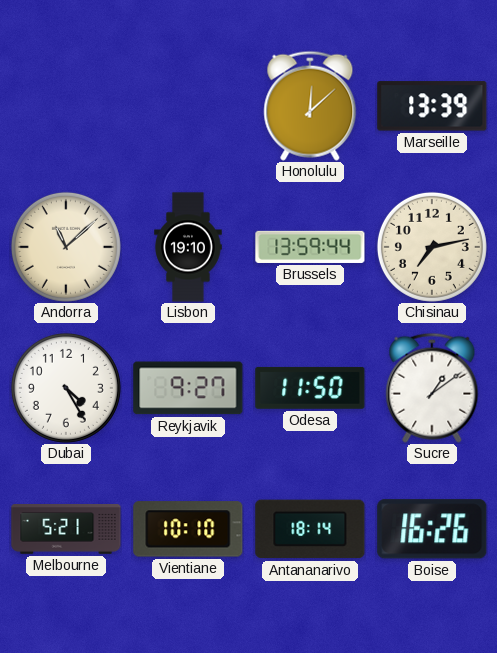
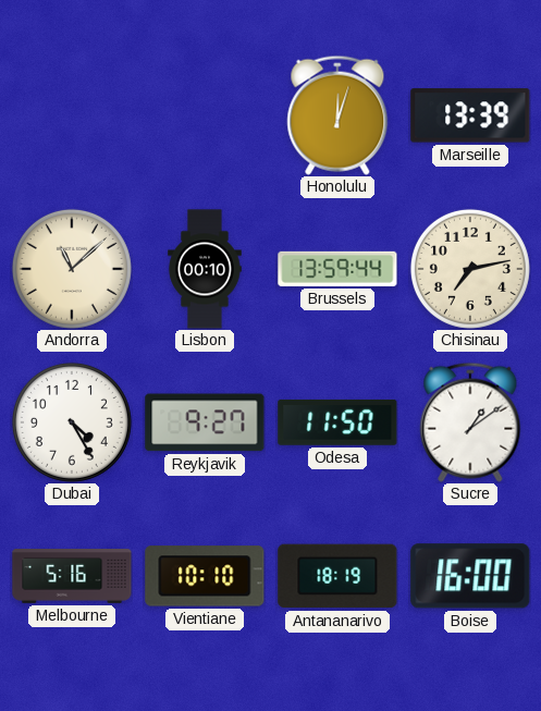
Honolulu: 12:08 -> 12:03
Lisbon: 19:10 -> 00:10
Melbourne: 5:21 -> 5:16
Antananarivo: 18:14 -> 18:19
Boise: 16:26 -> 16:00
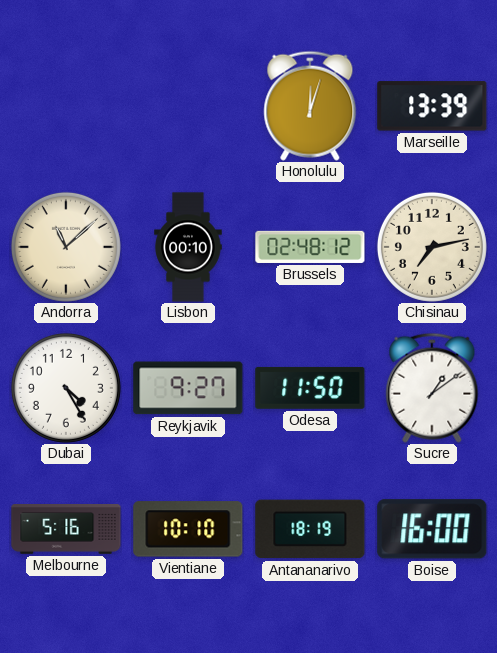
Brussels: 13:59 -> 02:48
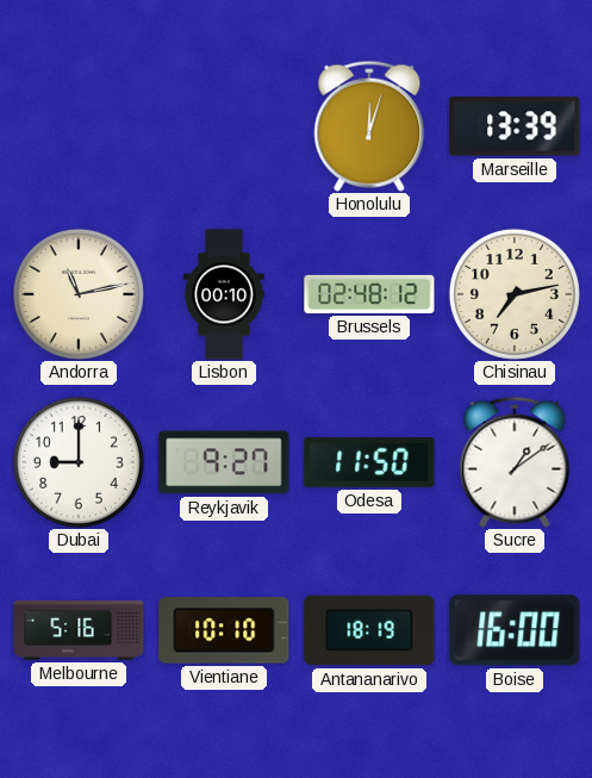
Andorra: 11:08 -> 11:13
Dubai: 4:25 -> 9:00
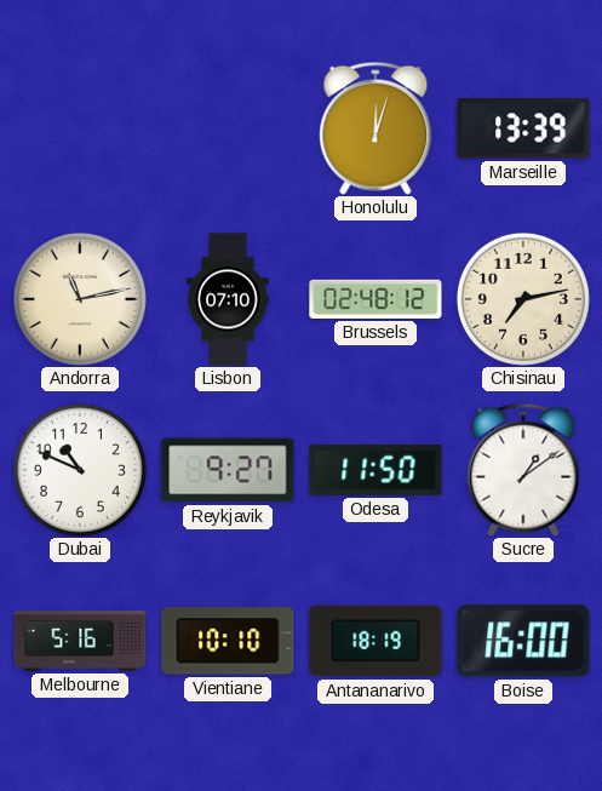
Lisbon: 00:10 -> 07:10
Dubai: 9:00 -> 10:49
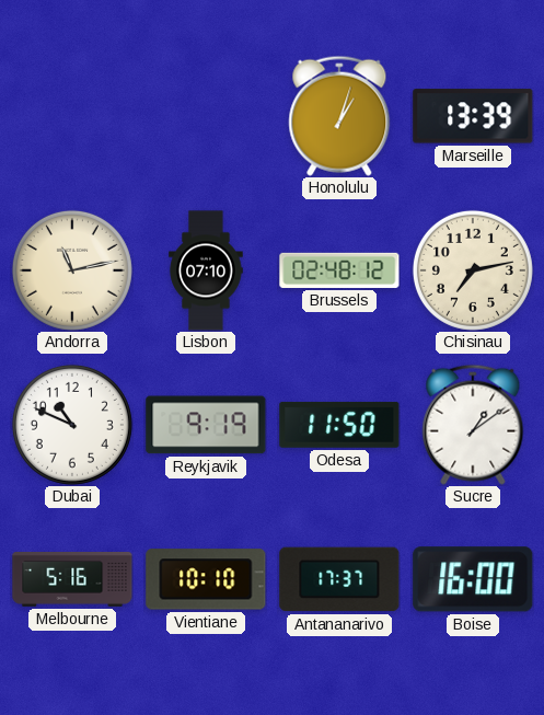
Honolulu: 12:03 -> 1:03
Reykjavik: 9:27 -> 9:19
Antananarivo: 18:19 -> 17:37
